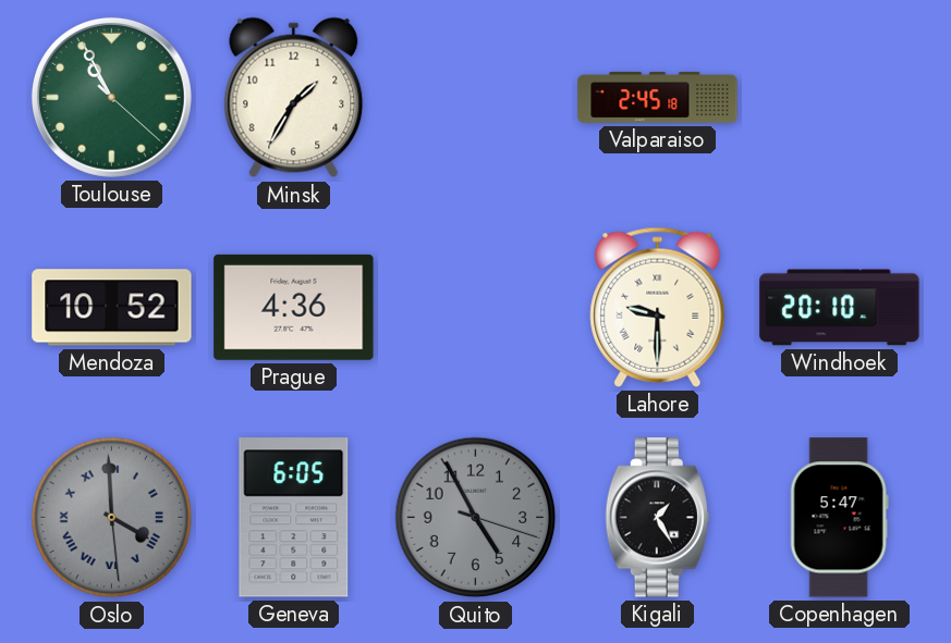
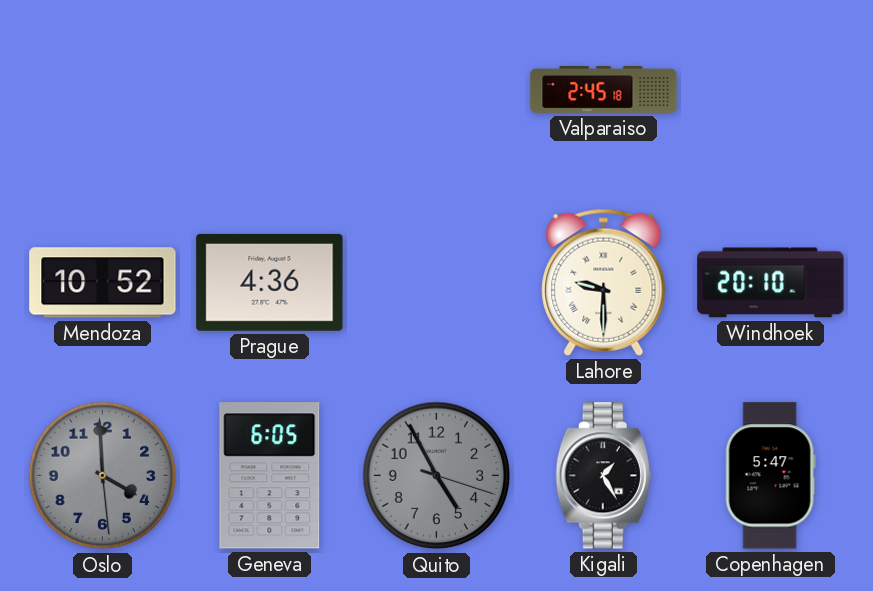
Toulouse: 10:55 -> none
Minsk: 1:35 -> none
Oslo numerals: Roman -> Arabic
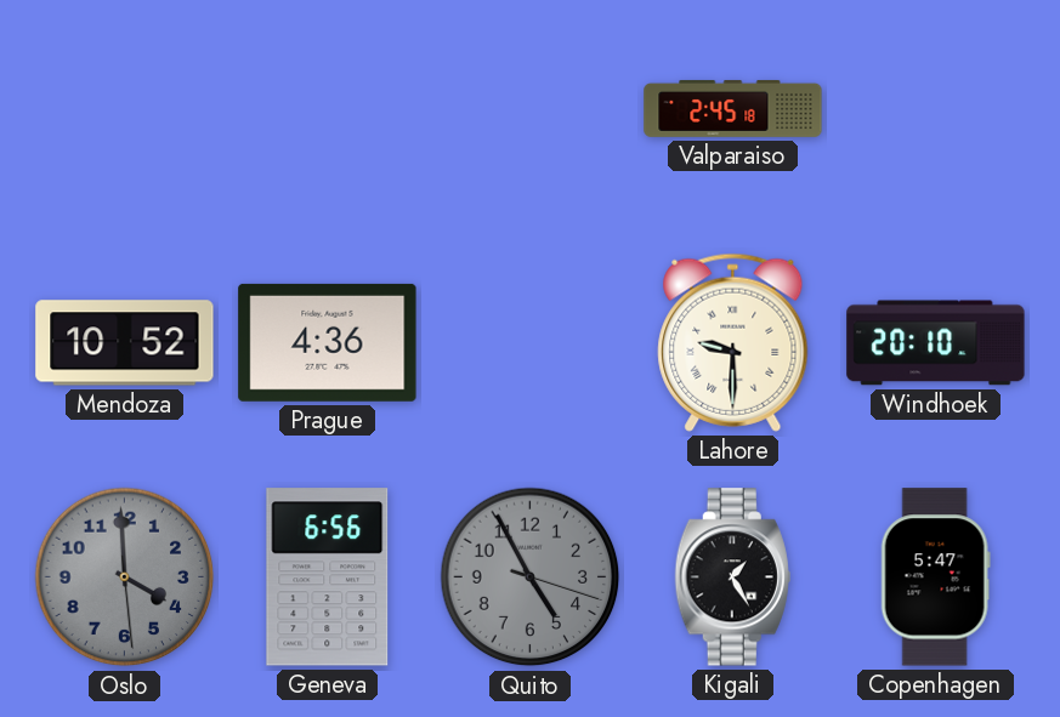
Geneva: 6:05 -> 6:56
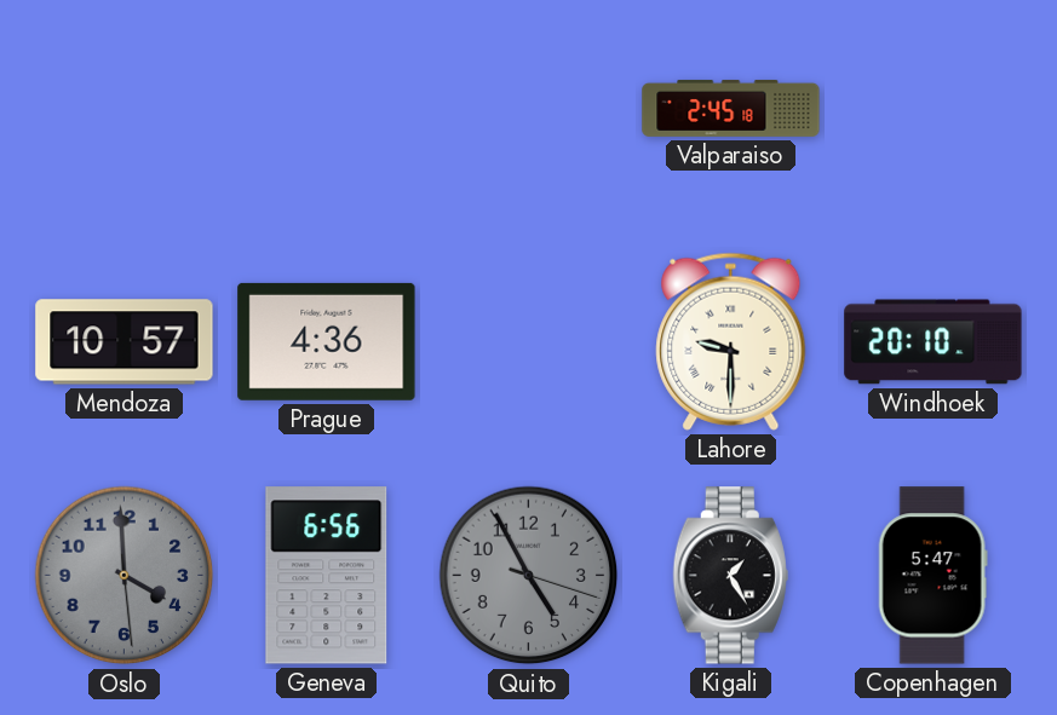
Mendoza: 10:52 -> 10:57
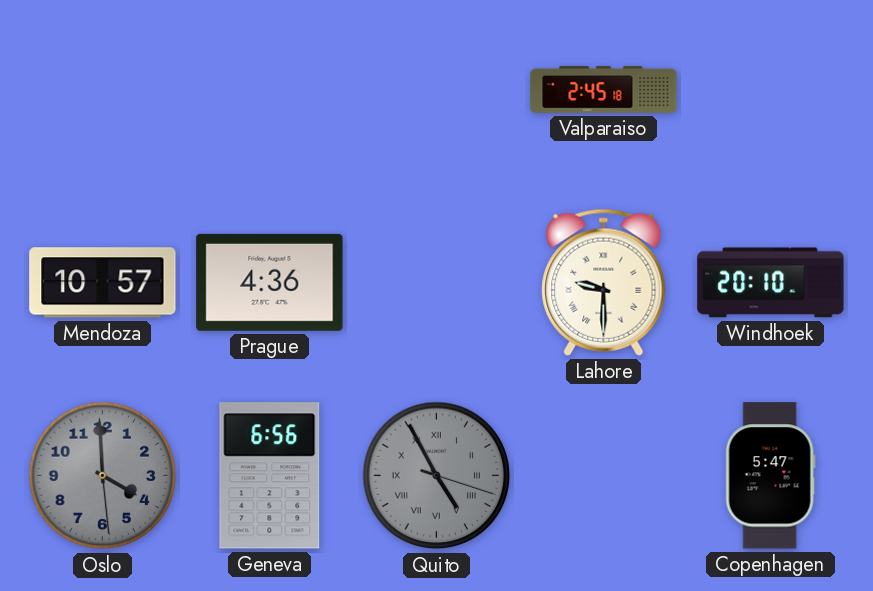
Quito numerals: Arabic -> Roman
Kigali: 1:25 -> none
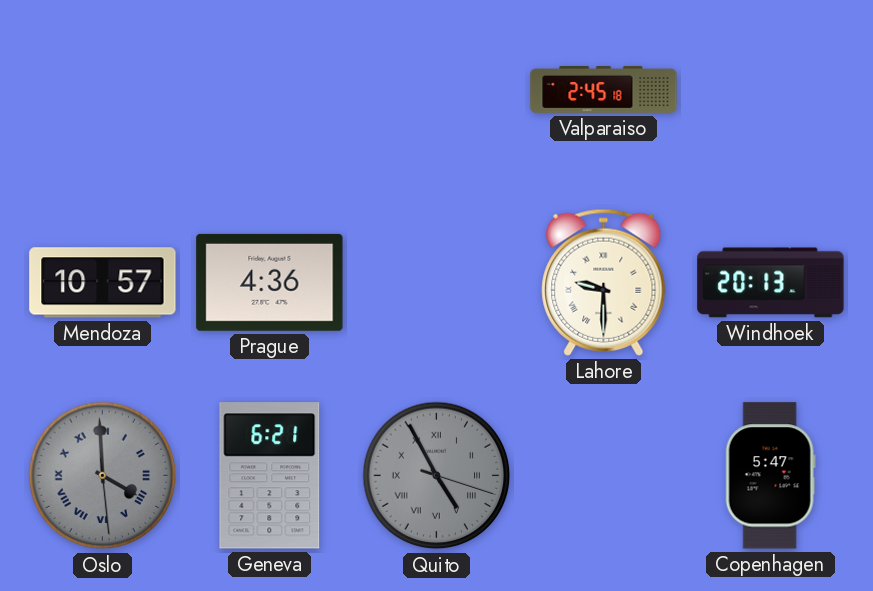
Windhoek: 20:10 -> 20:13
Oslo numerals: Arabic -> Roman
Geneva: 6:56 -> 6:21
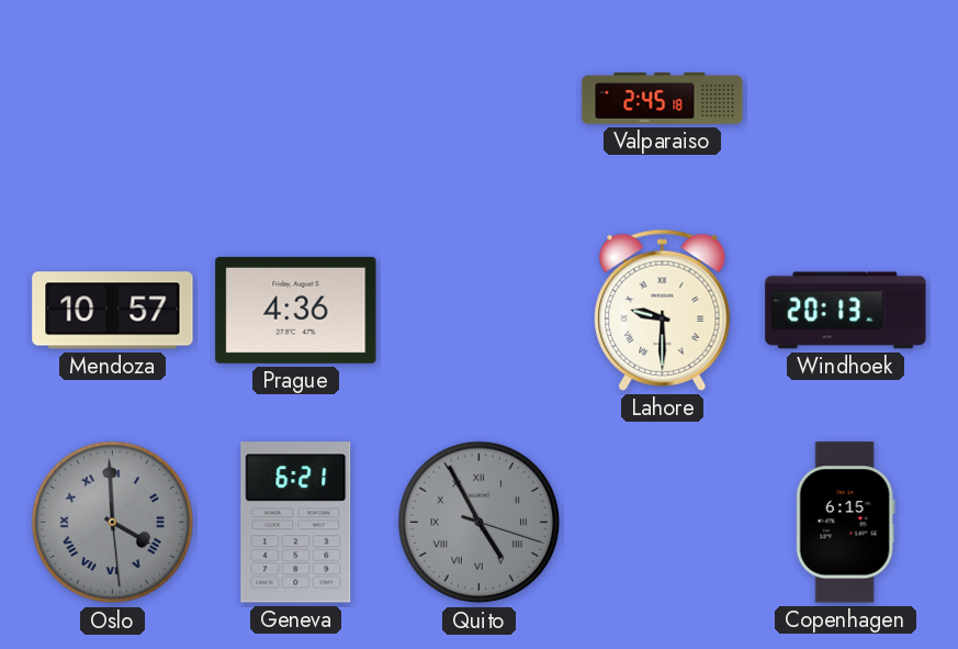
Copenhagen: 5:47 -> 6:15
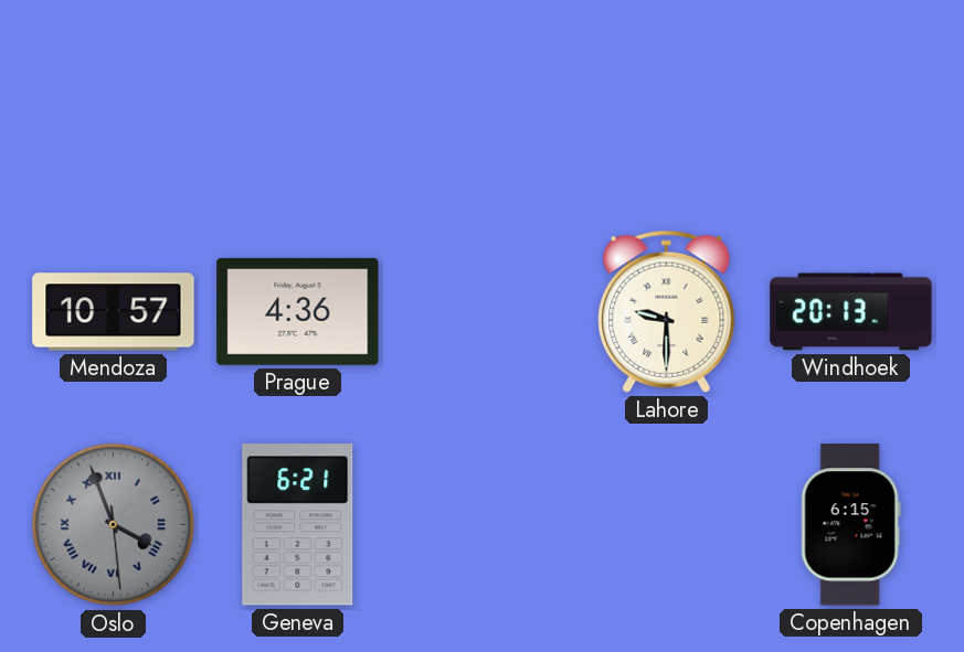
Valparaiso: 2:45 -> none
Oslo: 3:59 -> 3:56
Quito: 4:55 -> none
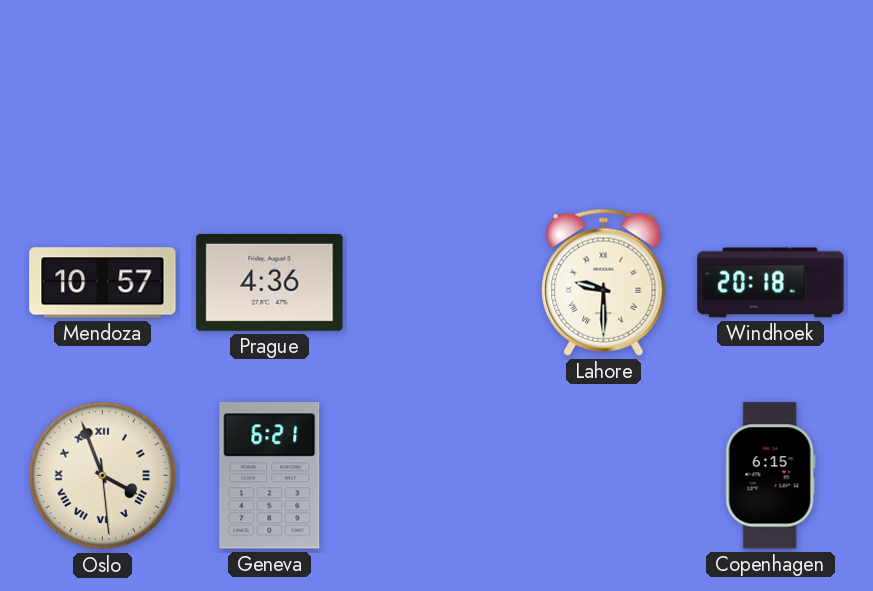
Windhoek: 20:13 -> 20:18
Oslo dial: grey -> cream
